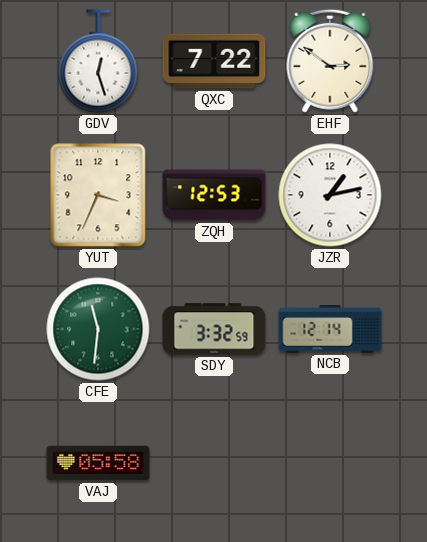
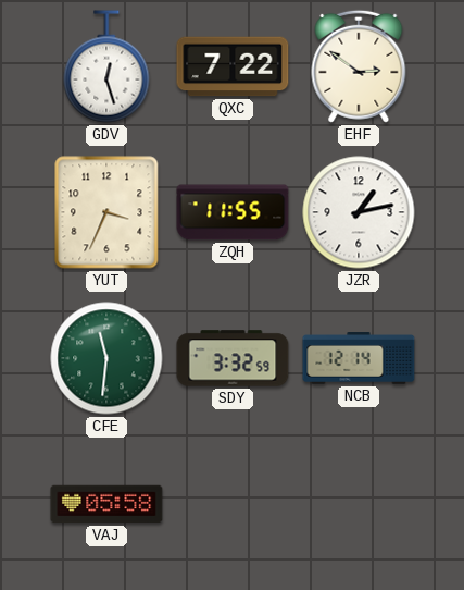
ZQH: 12:53 -> 11:55
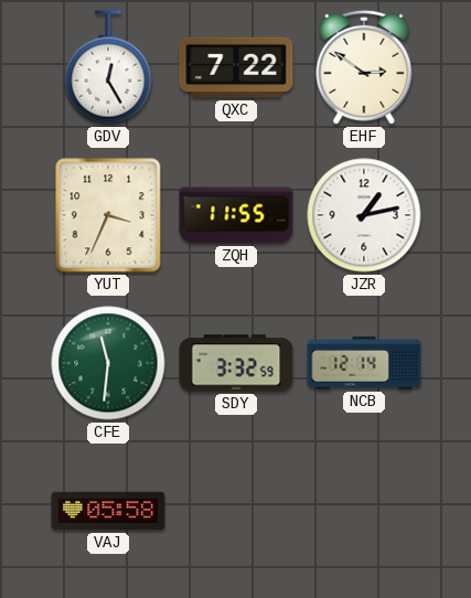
GDV: 12:27 -> 12:25
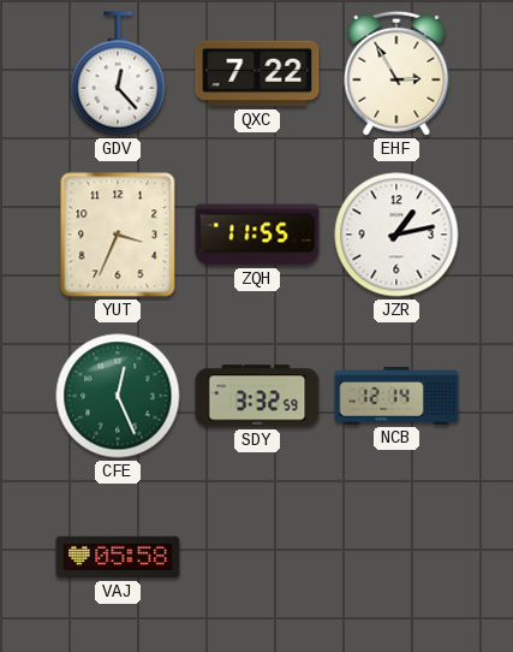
GDV: 12:25 -> 12:23
EHF: 2:51 -> 2:55
CFE: 11:31 -> 12:26
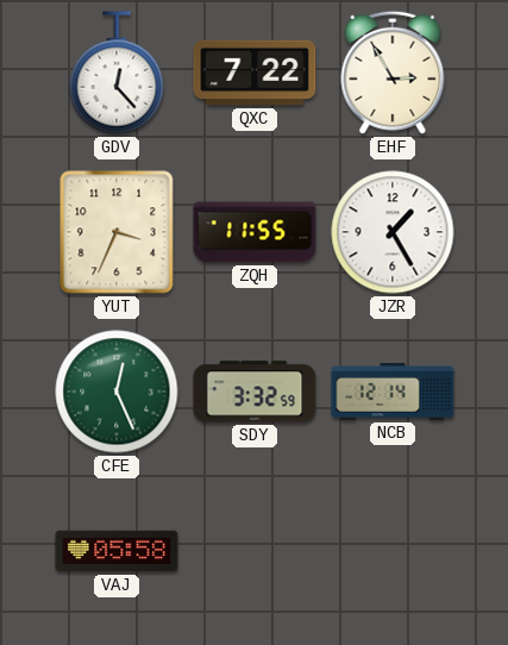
JZR: 1:13 -> 1:25
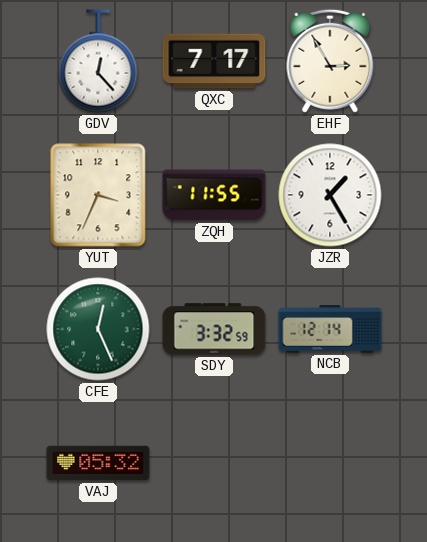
QXC: 7:22 -> 7:17
VAJ: 05:58 -> 05:32
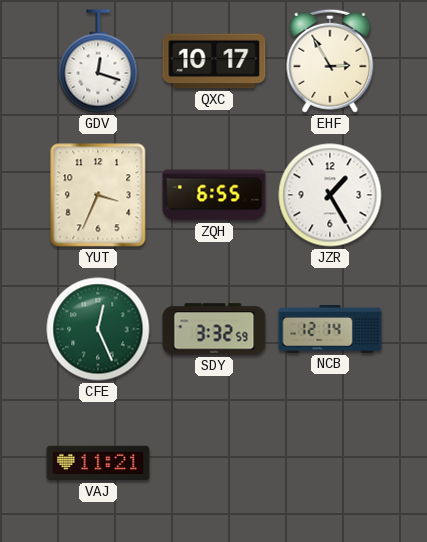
GDV: 12:23 -> 12:18
QXC: 7:17 -> 10:17
ZQH: 11:55 -> 6:55
VAJ: 05:32 -> 11:21
